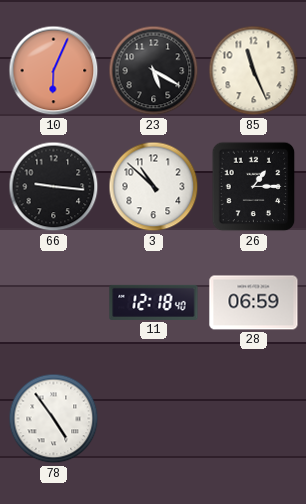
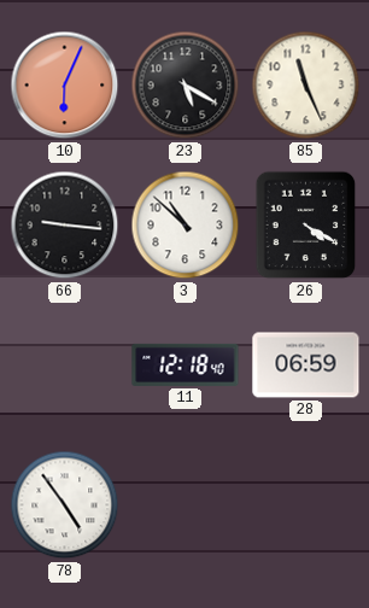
26: 1:15 -> 4:20
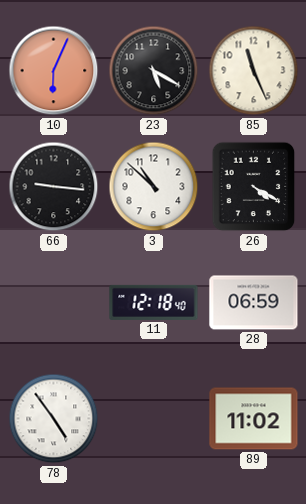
89: none -> 11:02
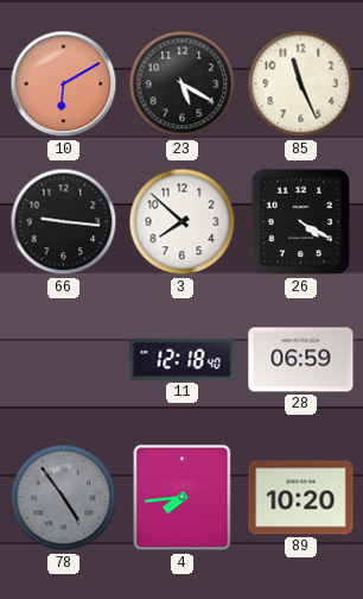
10: 6:04 -> 6:10
3: 10:52 -> 7:52
78 dial: white -> grey
4: none -> 7:44
89: 11:02 -> 10:20
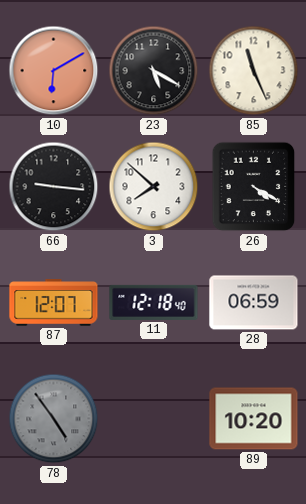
87: none -> 12:07
4: 7:44 -> none
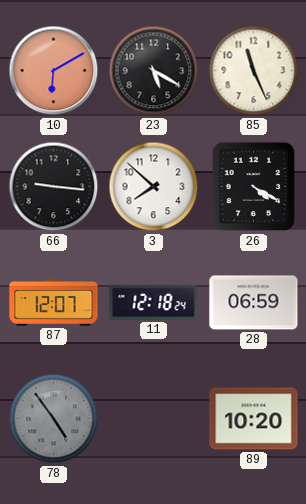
11: 12:18:40 -> 12:18:24
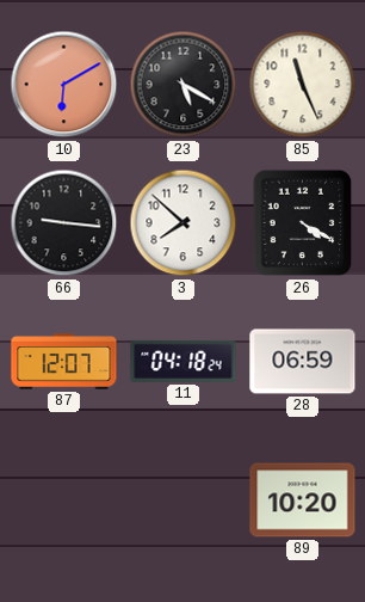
11: 12:18 -> 04:18
78: 4:54 -> none
